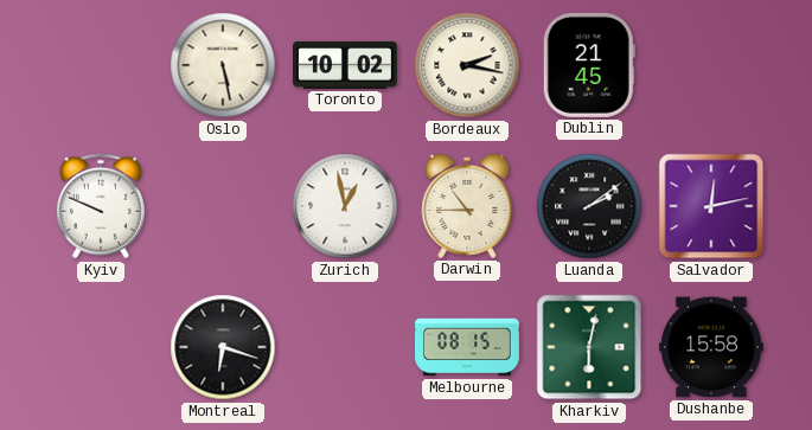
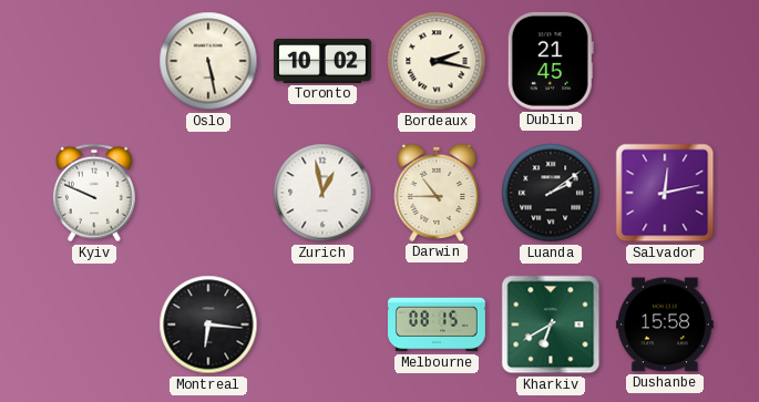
Montreal: 6:18 -> 6:16
Kharkiv: 6:02 -> 6:40
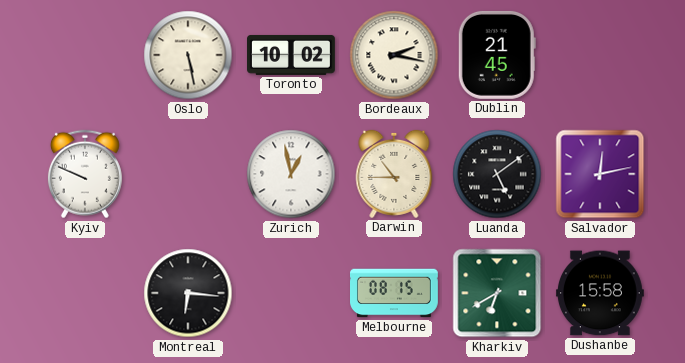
Luanda: 2:09 -> 5:09
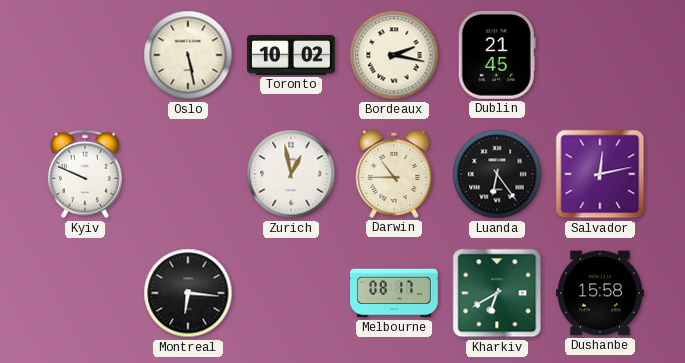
Luanda: 5:09 -> 6:24
Melbourne: 08:15 -> 08:17
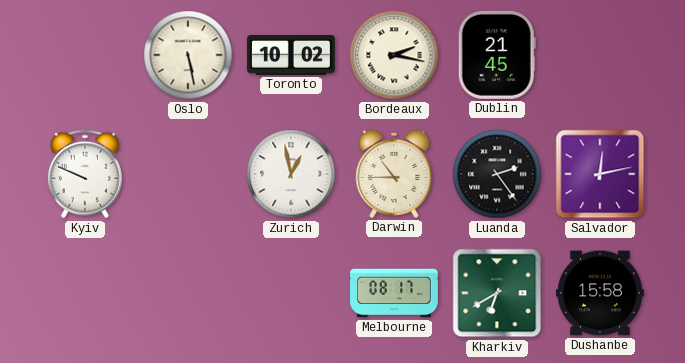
Luanda: 6:24 -> 2:24
Montreal: 6:16 -> none
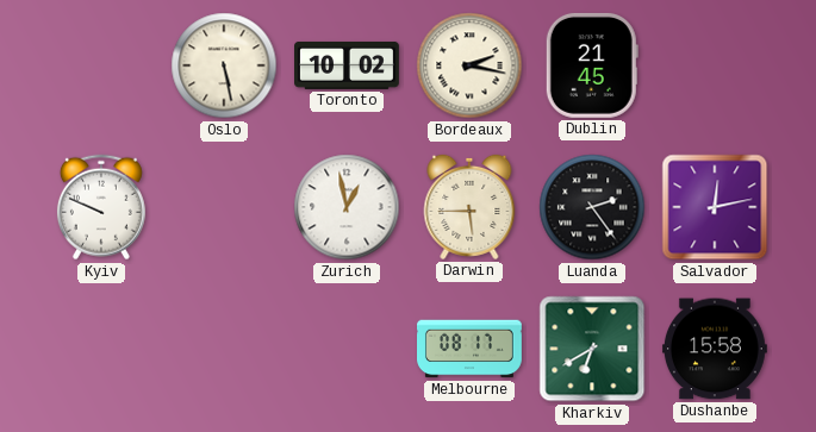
Darwin: 10:45 -> 5:45
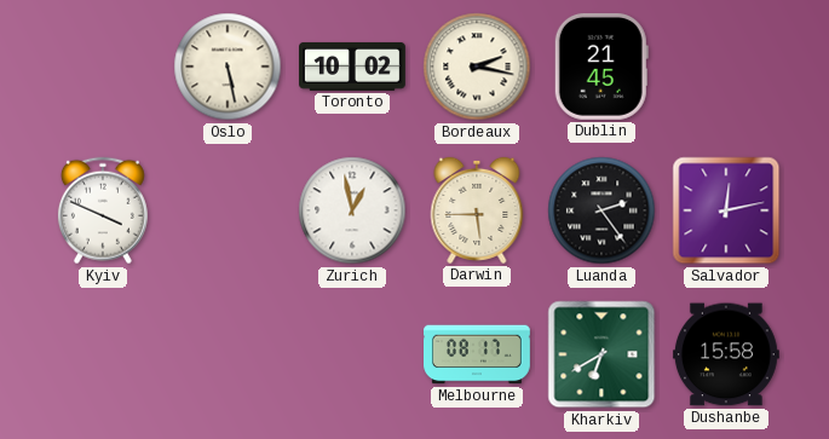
Kyiv: 9:49 -> 3:49
